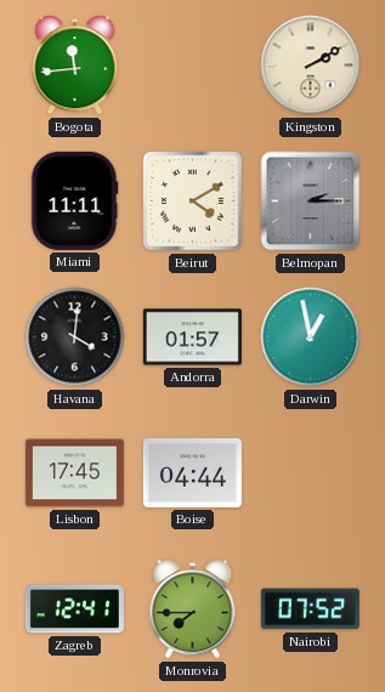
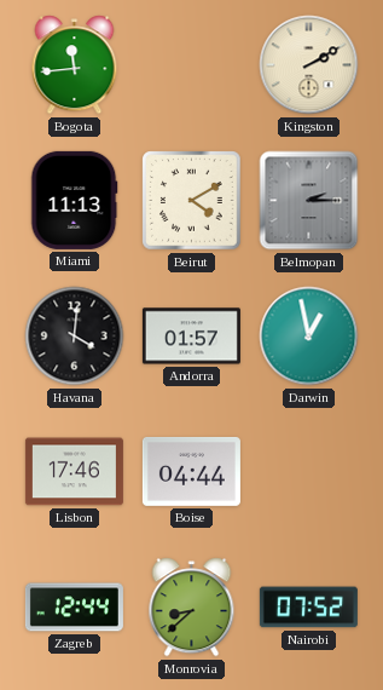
Miami: 11:11 -> 11:13
Lisbon: 17:45 -> 17:46
Zagreb: 12:41 -> 12:44
Monrovia: 7:45 -> 8:38
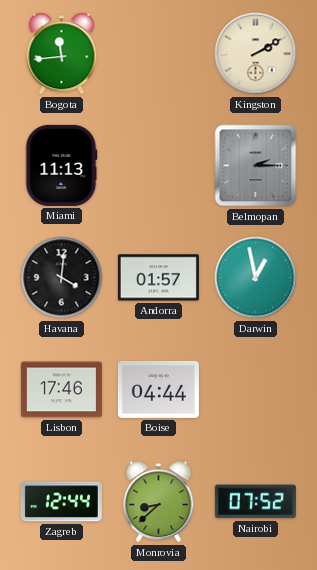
Beirut: 4:10 -> none
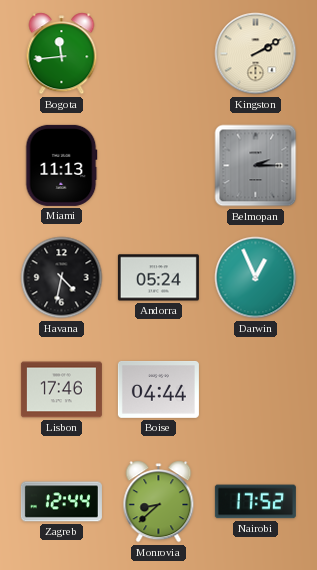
Havana: 4:01 -> 4:32
Andorra: 01:57 -> 05:24
Darwin: 12:58 -> 12:56
Nairobi: 07:52 -> 17:52
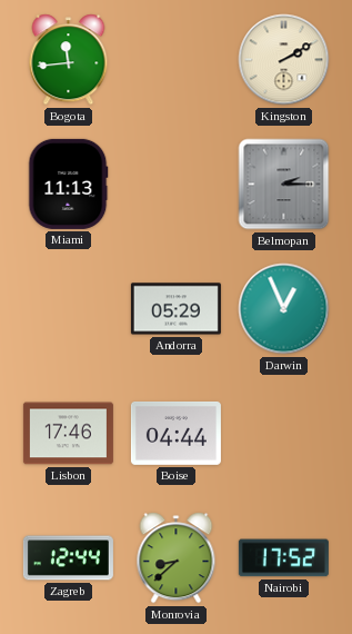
Havana: 4:32 -> none
Andorra: 05:24 -> 05:29
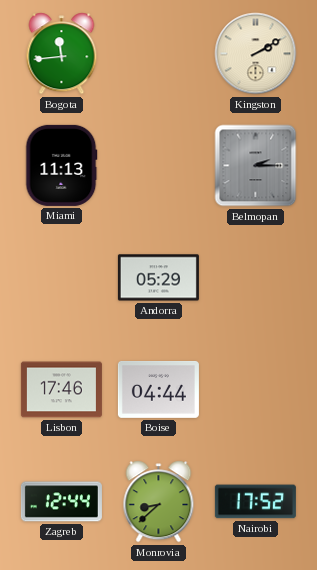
Darwin: 12:56 -> none
